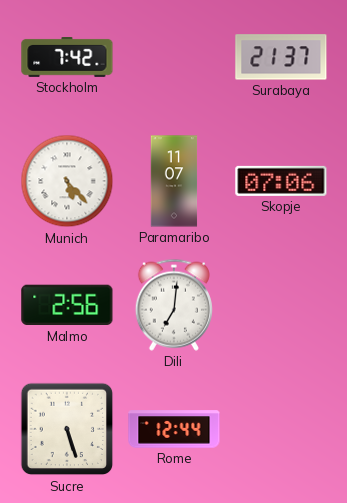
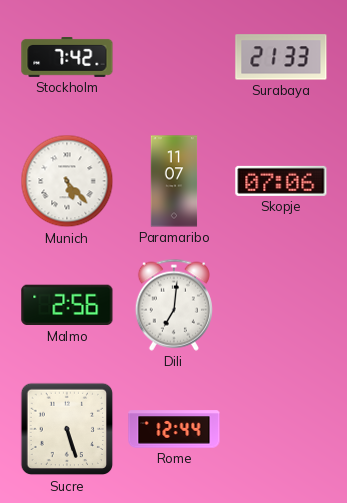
Surabaya: 21:37 -> 21:33
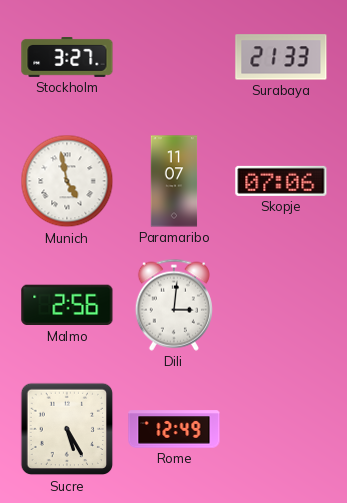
Stockholm: 7:42 -> 3:27
Munich: 5:23 -> 4:58
Dili: 7:01 -> 3:01
Sucre: 5:27 -> 5:25
Rome: 12:44 -> 12:49
